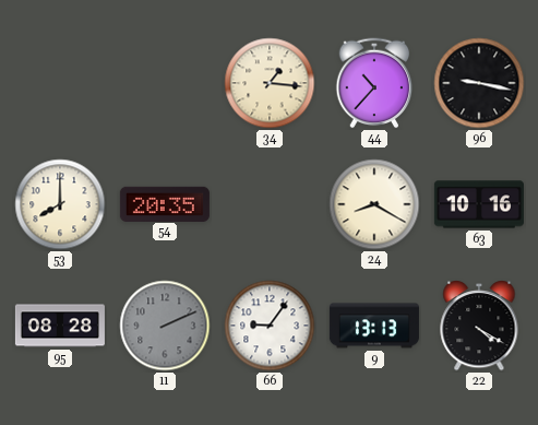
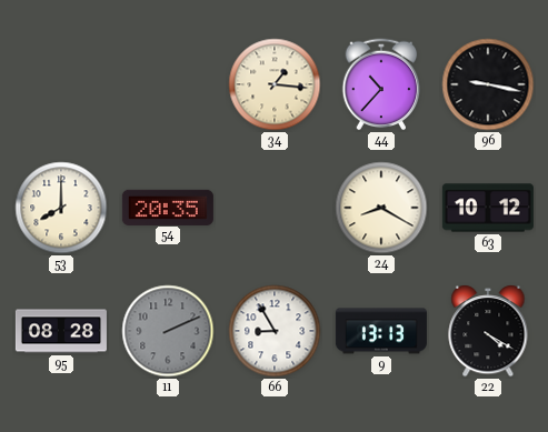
63: 10:16 -> 10:12
66: 9:06 -> 8:55
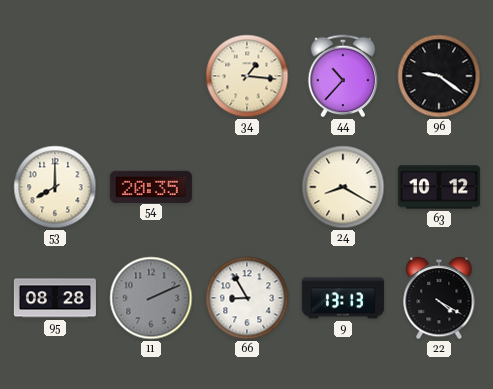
96: 9:17 -> 9:21
